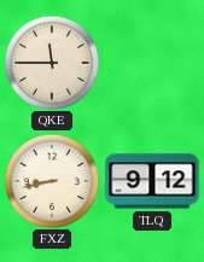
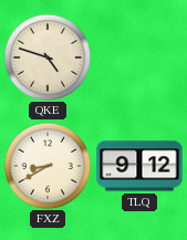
QKE: 11:45 -> 4:48
FXZ: 8:43 -> 8:40
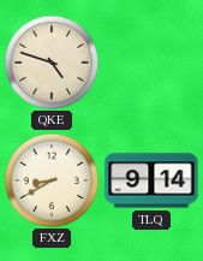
TLQ: 9:12 -> 9:14
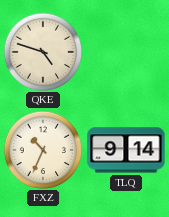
FXZ: 8:40 -> 10:34
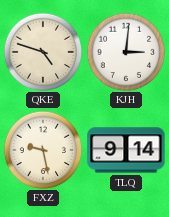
KJH: none -> 3:01
FXZ: 10:34 -> 9:28
